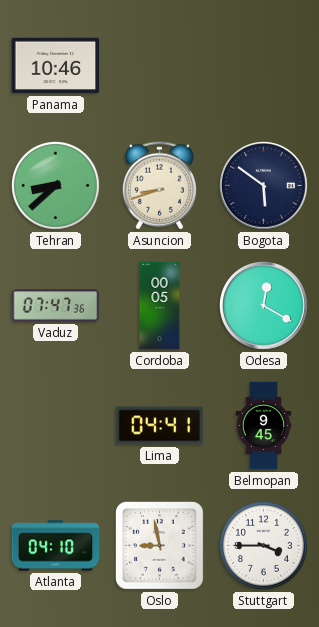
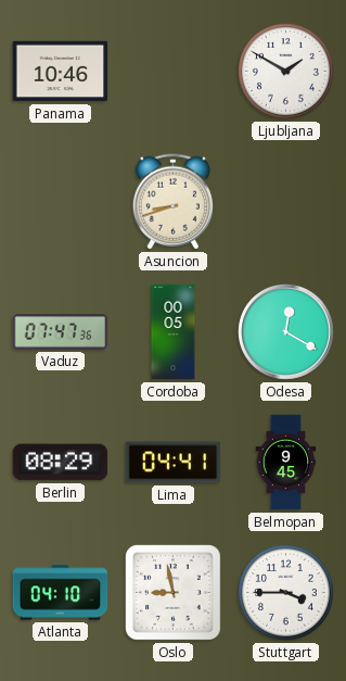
Ljubljana: none -> 1:50
Tehran: 8:38 -> none
Bogota: 5:51 -> none
Berlin: none -> 08:29
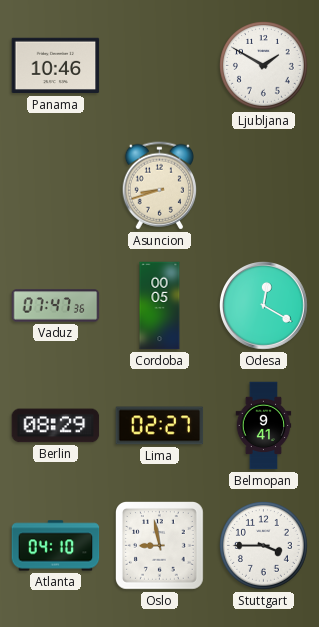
Lima: 04:41 -> 02:27
Belmopan: 9:45 -> 9:41
